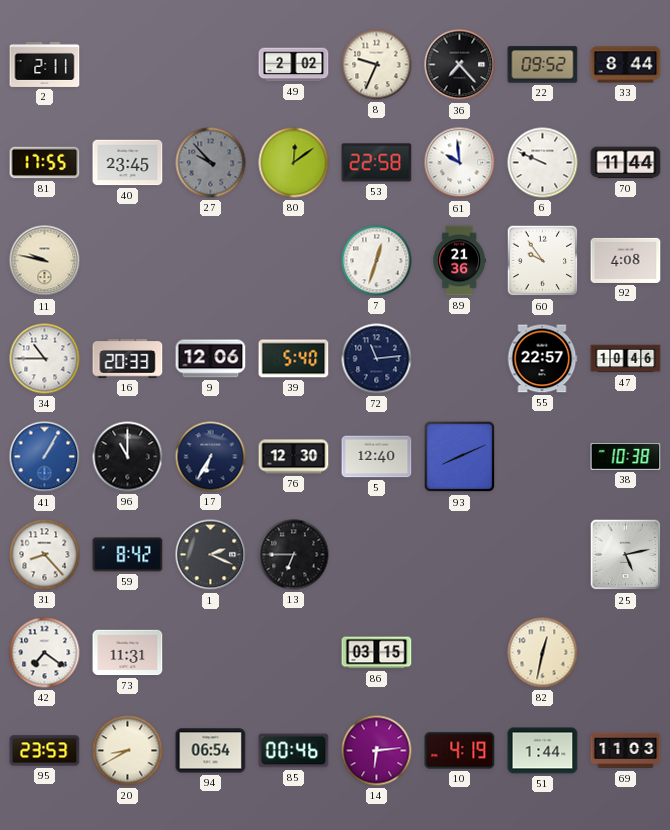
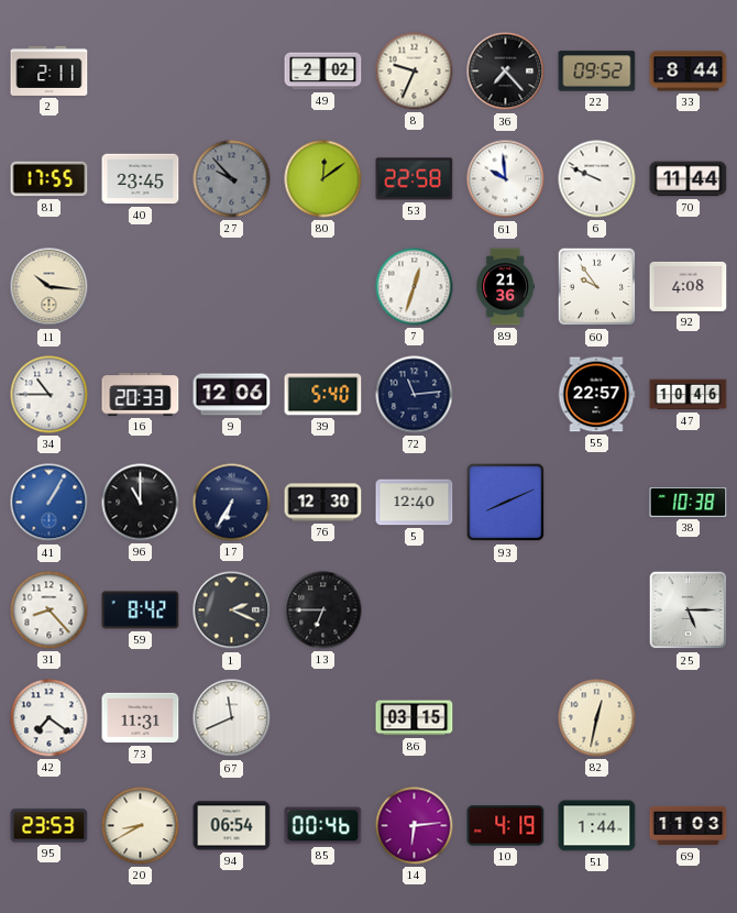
11: 9:47 -> 10:16
25: 5:13 -> 5:15
67: none -> 11:41
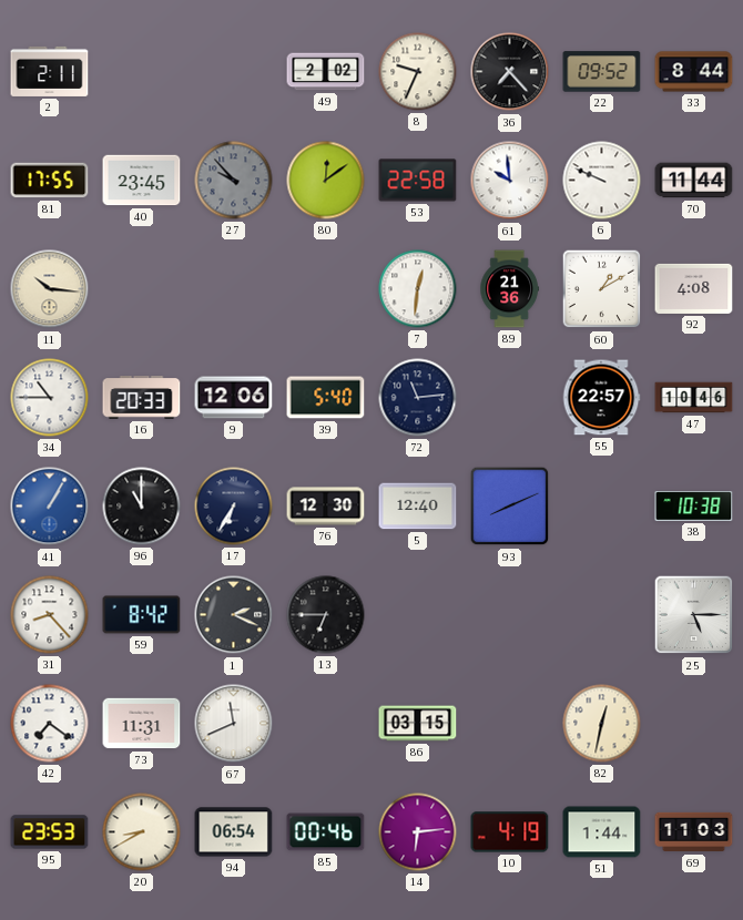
7: 12:33 -> 12:31
60: 9:54 -> 1:10
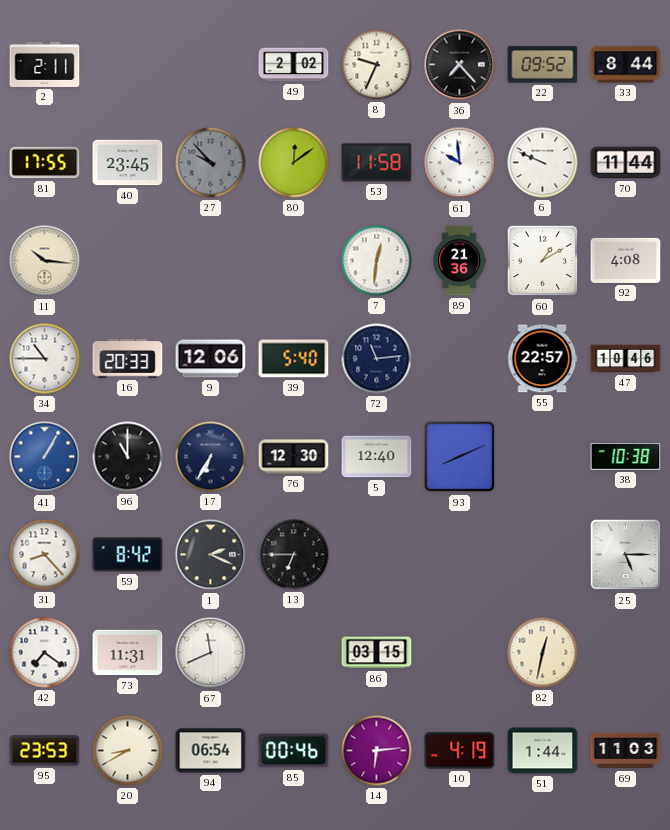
53: 22:58 -> 11:58
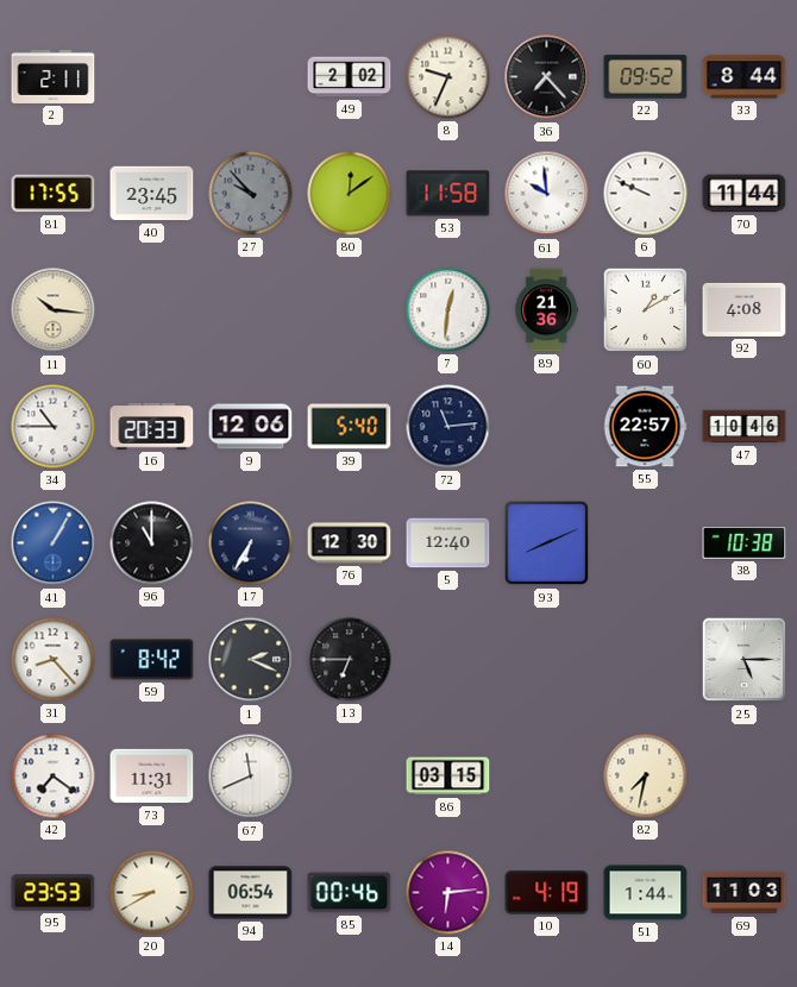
82: 12:32 -> 7:32
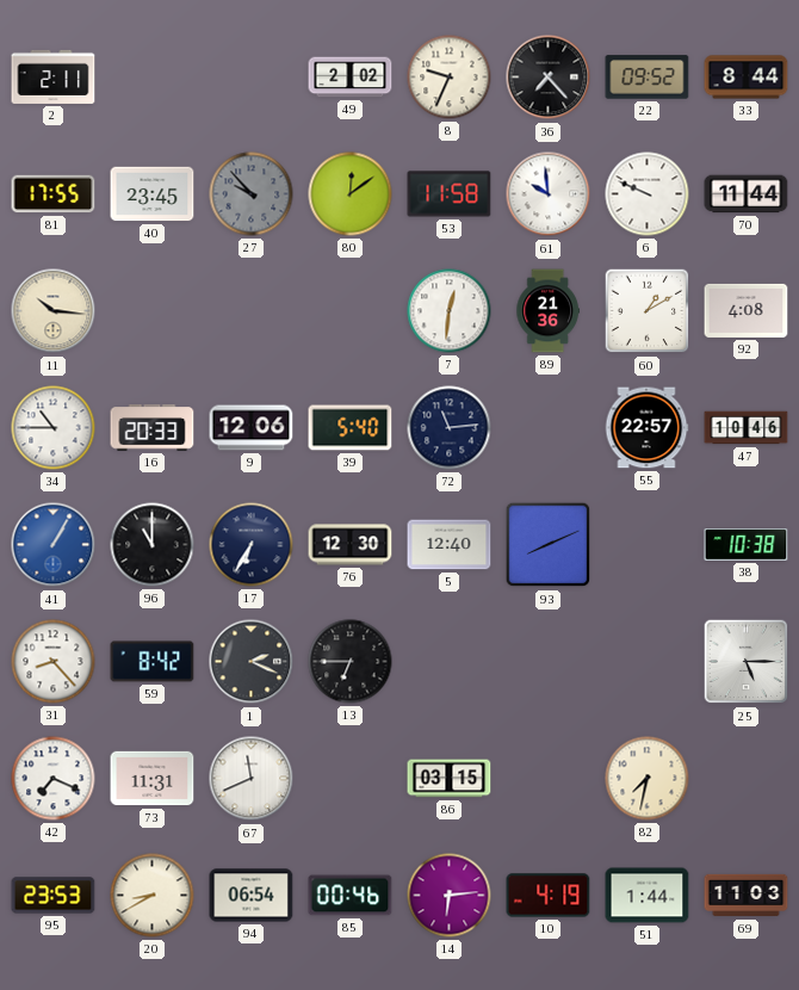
42: 7:21 -> 7:19
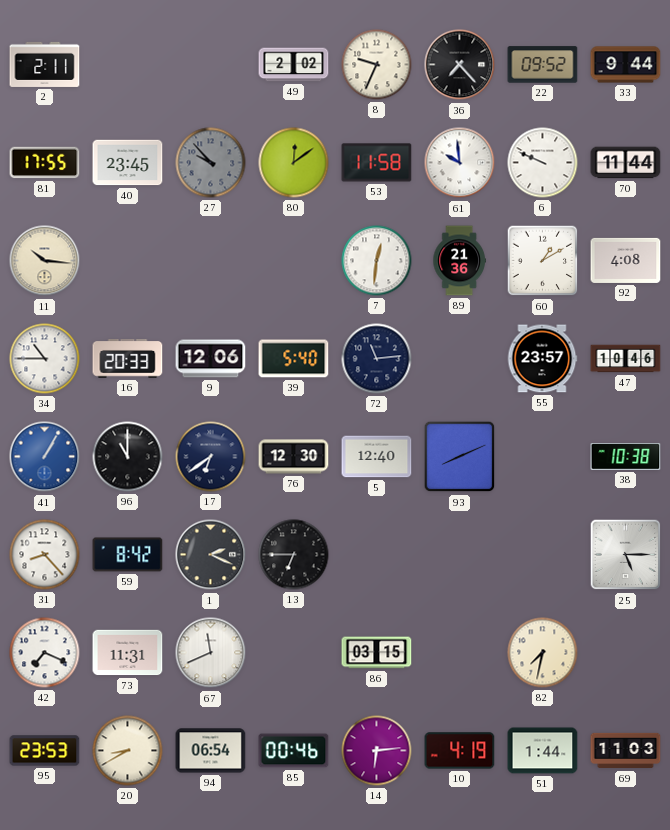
33: 8:44 -> 9:44
55: 22:57 -> 23:57
17: 6:35 -> 6:39
